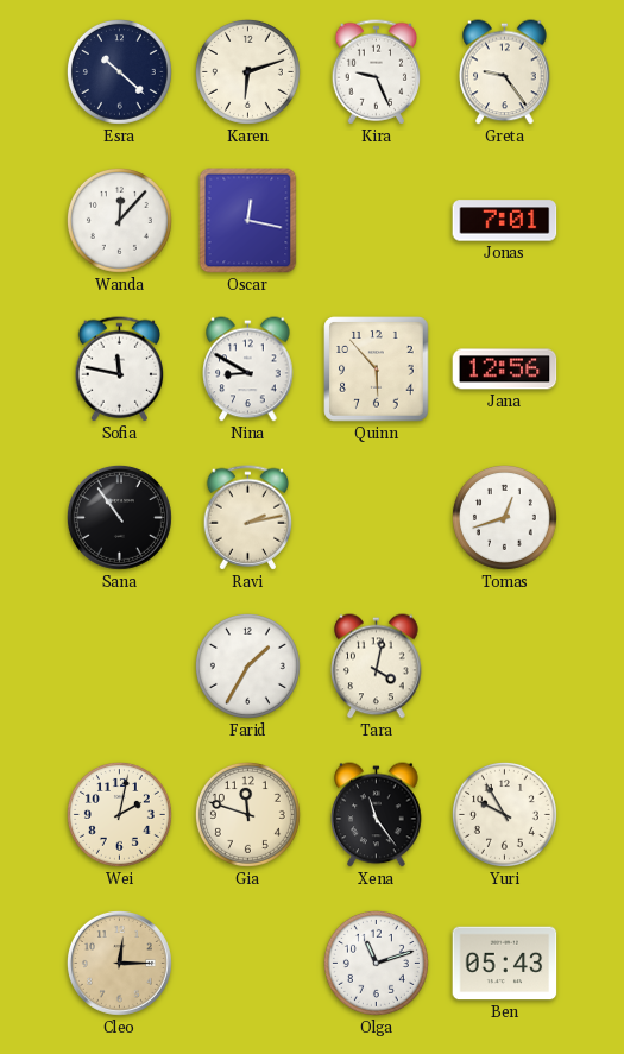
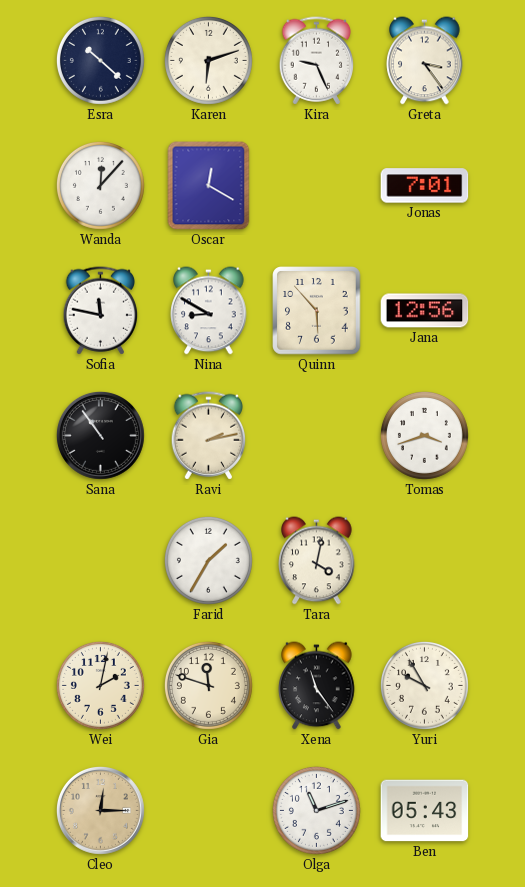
Greta: 9:24 -> 3:24
Oscar: 12:17 -> 12:20
Tomas: 12:42 -> 3:42
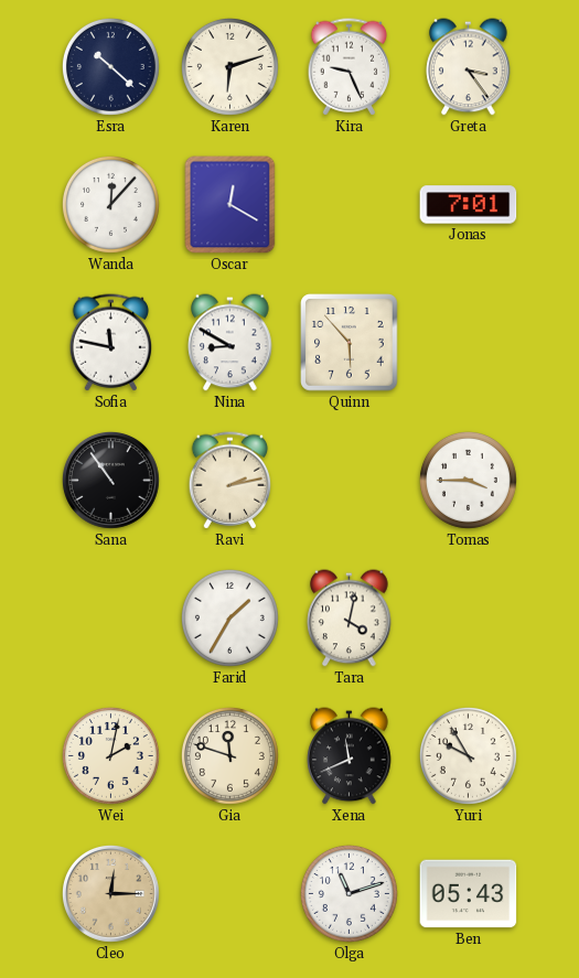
Jana: 12:56 -> none
Tomas: 3:42 -> 3:45
Xena: 11:24 -> 11:41
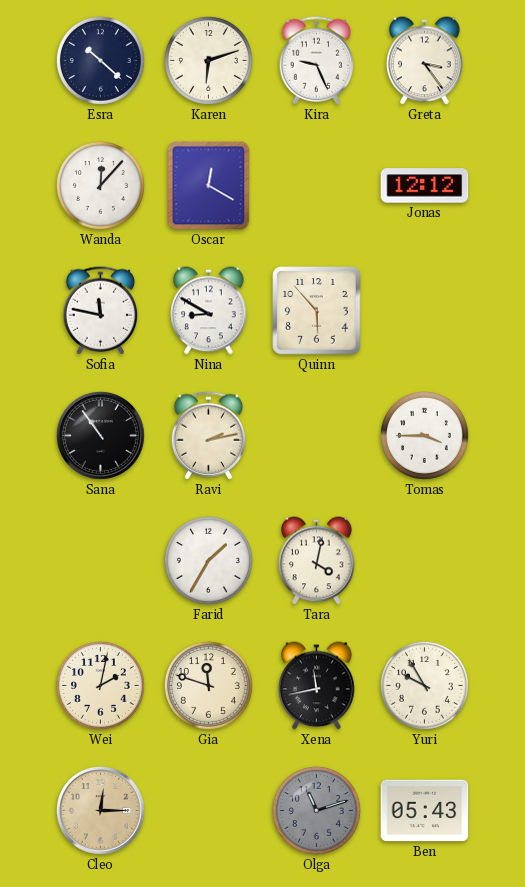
Jonas: 7:01 -> 12:12
Xena: 11:41 -> 11:43
Olga dial: white -> grey
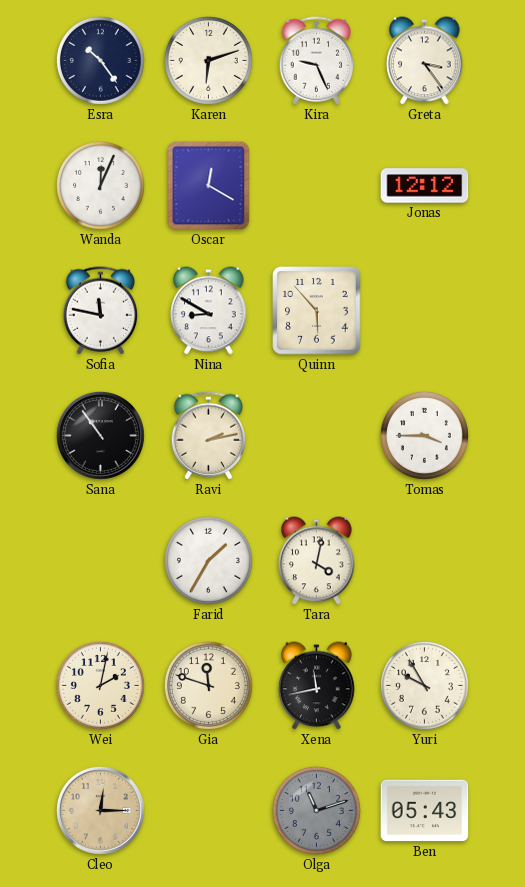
Esra: 10:22 -> 10:24
Wanda: 12:07 -> 12:04
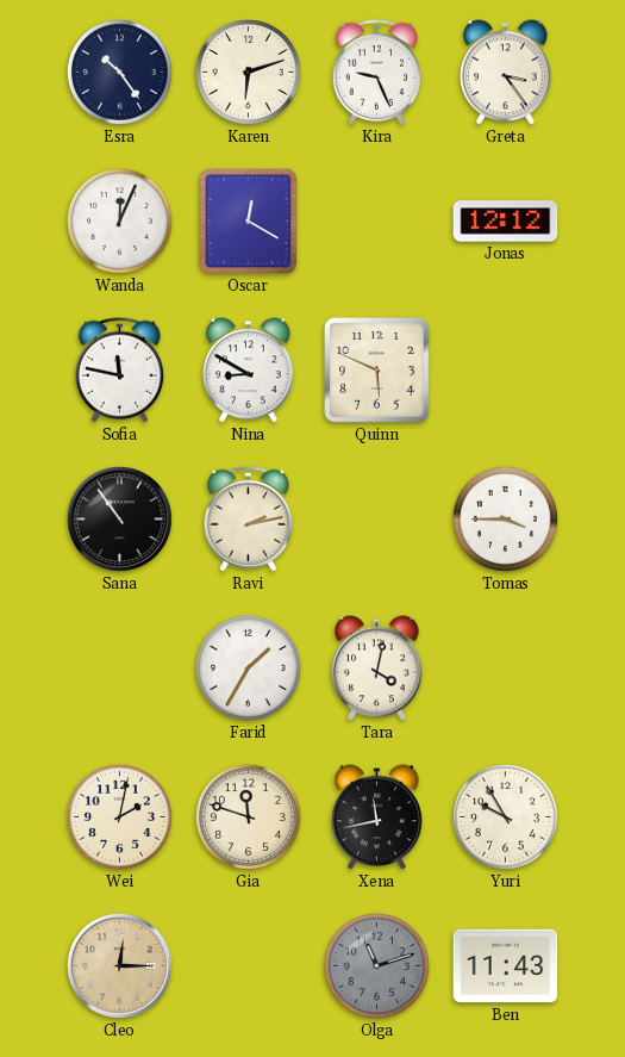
Quinn: 5:53 -> 5:49
Ben: 05:43 -> 11:43
